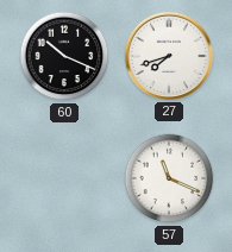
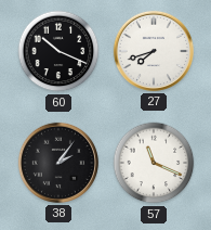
38: none -> 2:06
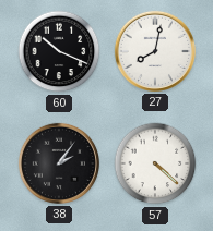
27: 7:42 -> 8:02
57: 11:19 -> 4:22
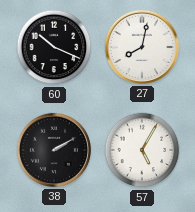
38: 2:06 -> 2:10
57: 4:22 -> 5:05
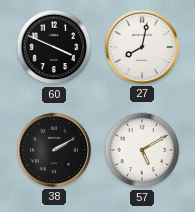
60: 10:19 -> 3:49
57: 5:05 -> 5:10
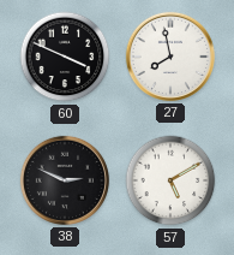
27: 8:02 -> 7:58
38: 2:10 -> 2:49
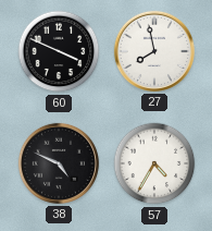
38: 2:49 -> 4:49
57: 5:10 -> 4:35
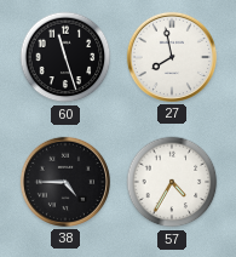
60: 3:49 -> 11:27
38: 4:49 -> 4:45
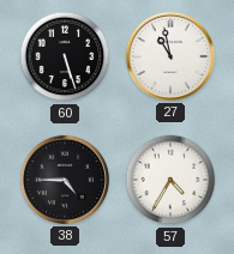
60: 11:27 -> 5:27
27: 7:58 -> 10:58
